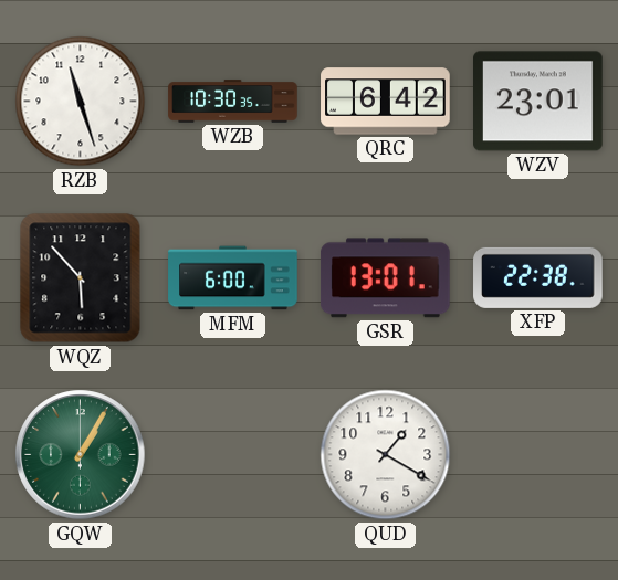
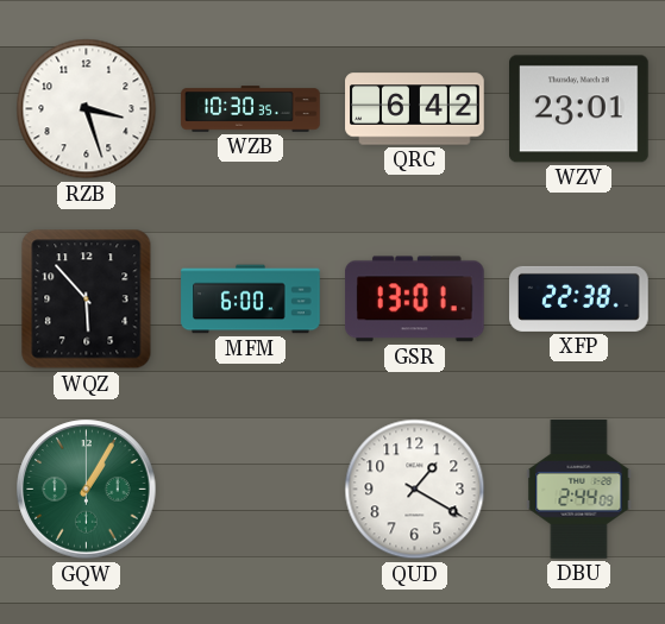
RZB: 11:27 -> 3:27
DBU: none -> 2:44
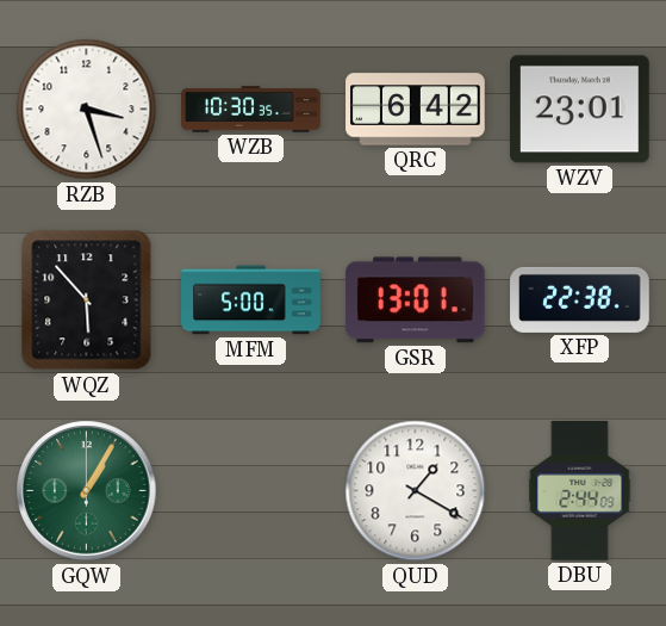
MFM: 6:00 -> 5:00
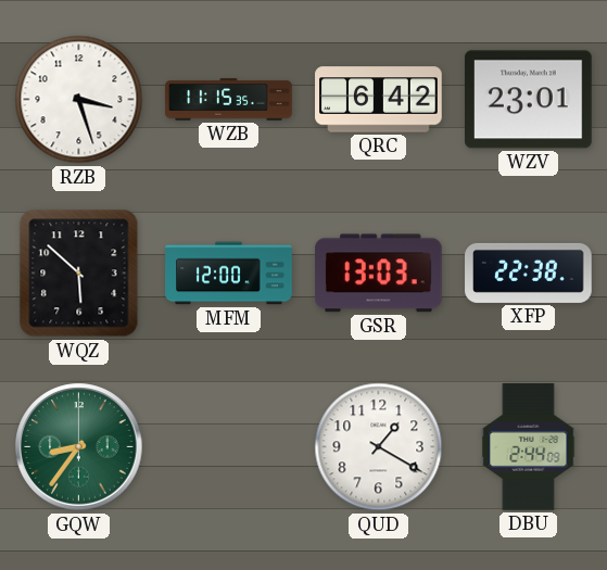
WZB: 10:30 -> 11:15
WQZ: 5:53 -> 5:52
MFM: 5:00 -> 12:00
GSR: 13:01 -> 13:03
GQW: 1:05 -> 8:36
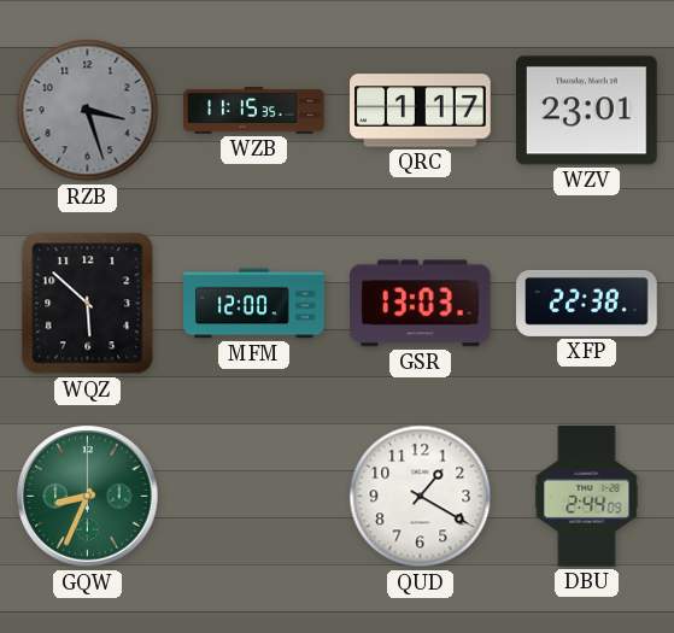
RZB dial: white -> grey
QRC: 6:42 -> 1:17
GQW: 8:36 -> 8:34
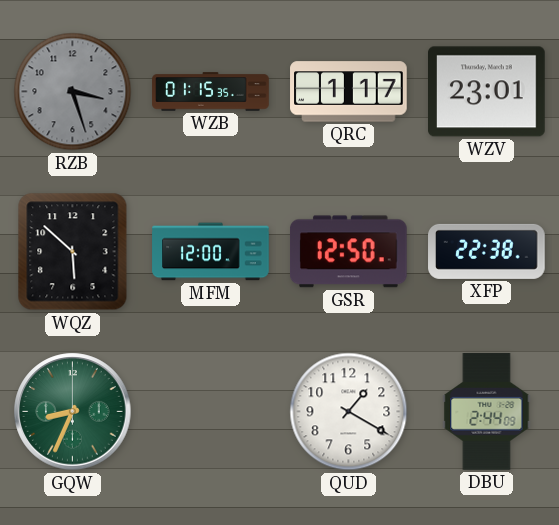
WZB: 11:15 -> 01:15
GSR: 13:03 -> 12:50
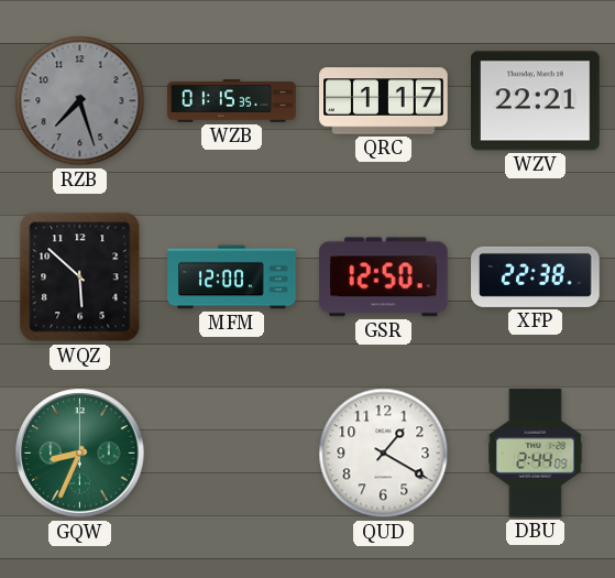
RZB: 3:27 -> 7:27
WZV: 23:01 -> 22:21
